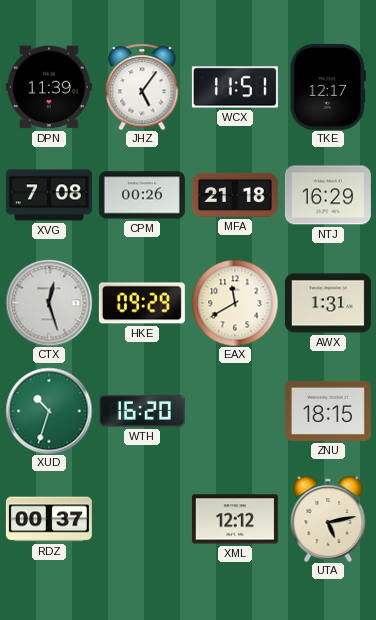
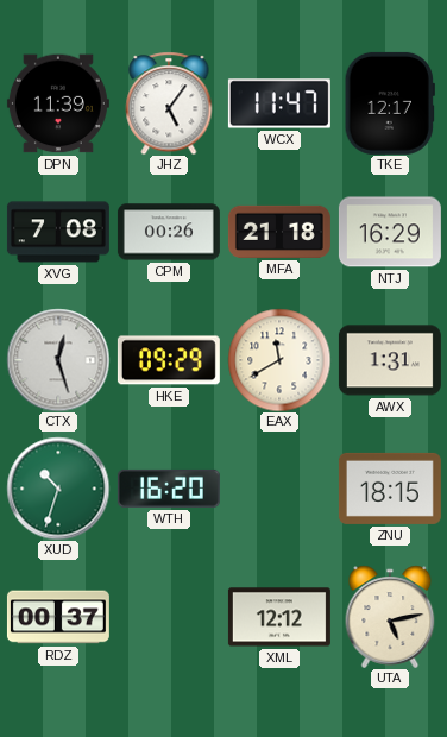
WCX: 11:51 -> 11:47
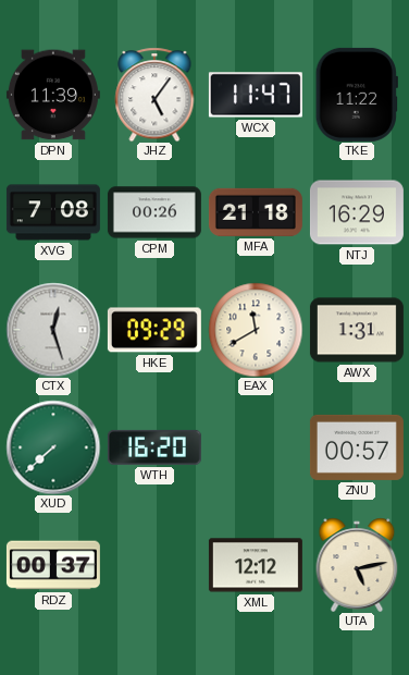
TKE: 12:17 -> 11:22
XUD: 10:33 -> 7:38
ZNU: 18:15 -> 00:57
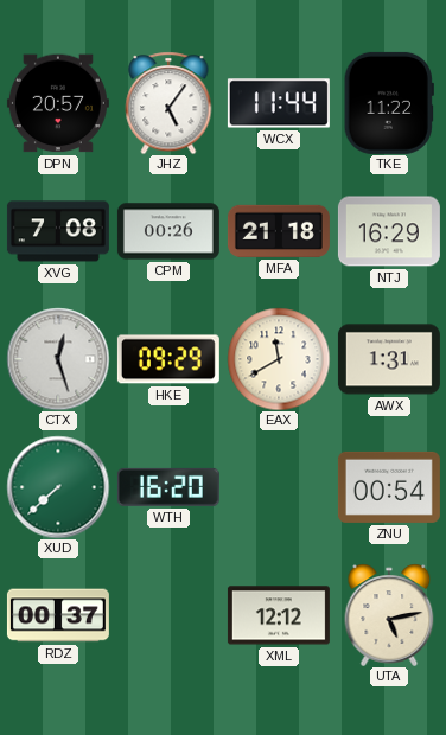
DPN: 11:39 -> 20:57
WCX: 11:47 -> 11:44
ZNU: 00:57 -> 00:54
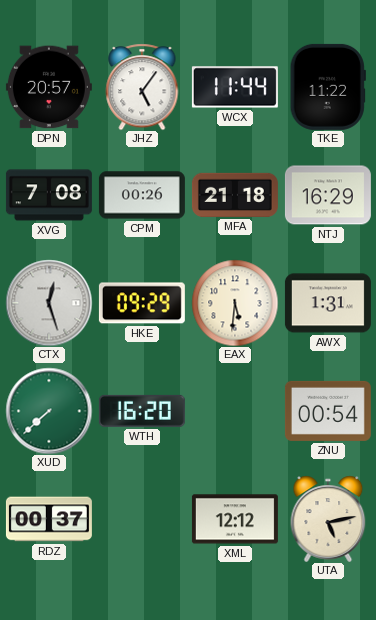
EAX: 11:40 -> 5:31
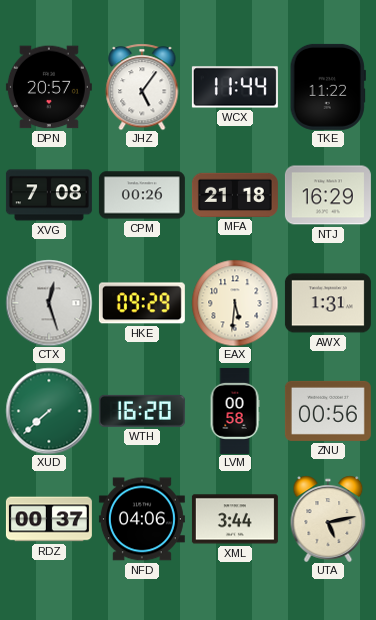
LVM: none -> 00:58
ZNU: 00:54 -> 00:56
NFD: none -> 04:06
XML: 12:12 -> 3:44
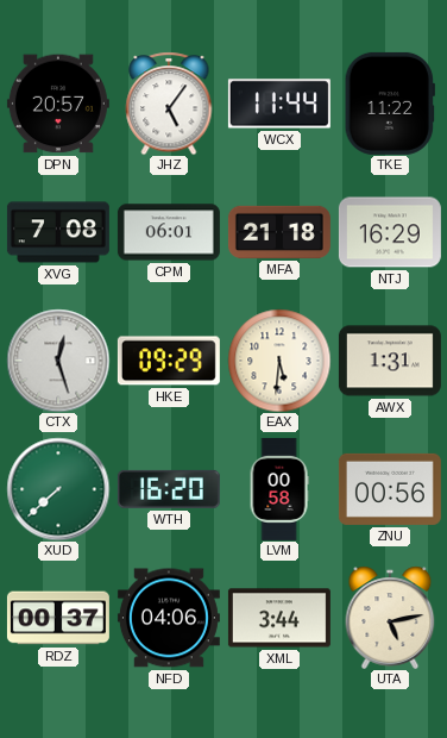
CPM: 00:26 -> 06:01
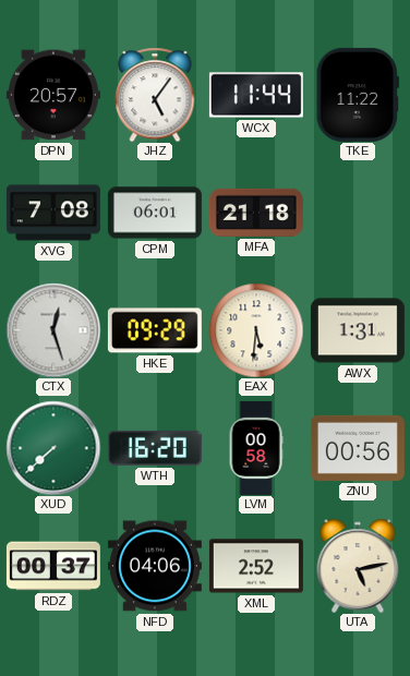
NTJ: 16:29 -> none
XML: 3:44 -> 2:52
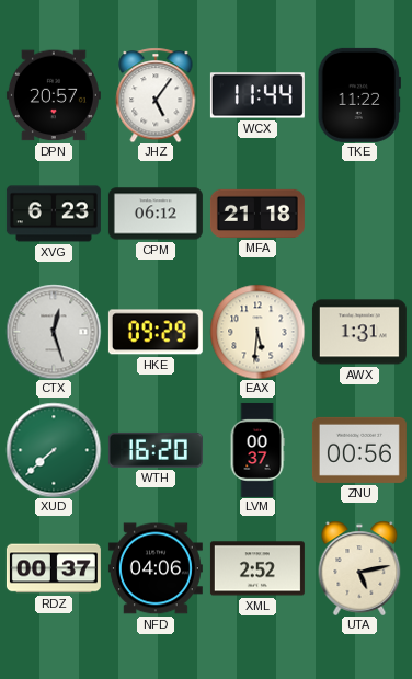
XVG: 7:08 -> 6:23
CPM: 06:01 -> 06:12
LVM: 00:58 -> 00:37
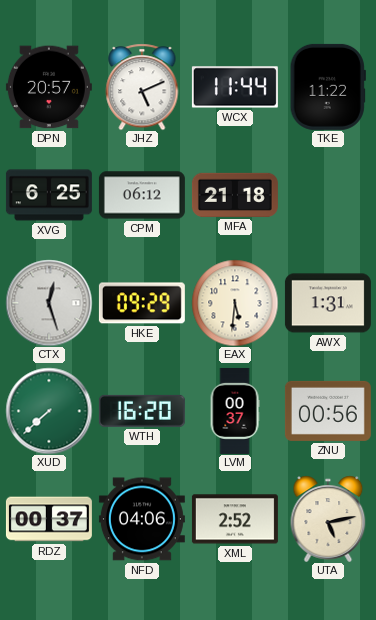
JHZ: 5:06 -> 5:11
XVG: 6:23 -> 6:25
